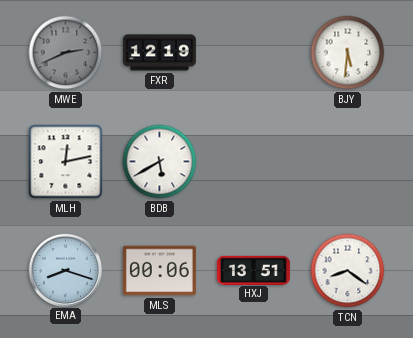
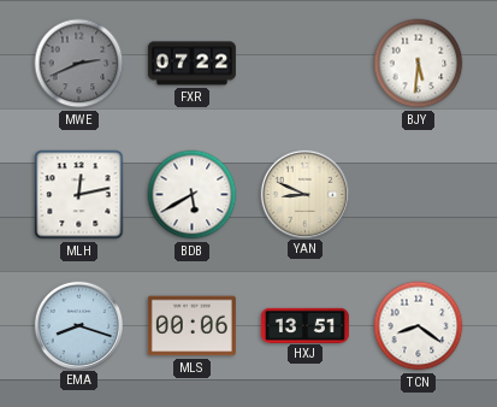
FXR: 12:19 -> 07:22
YAN: none -> 8:49
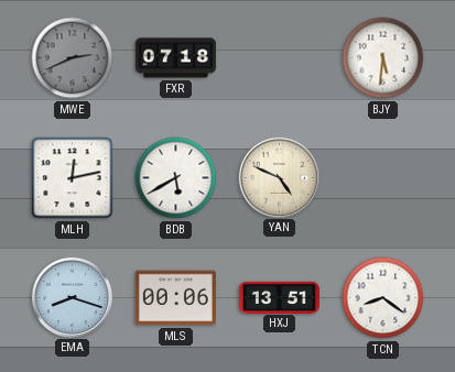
FXR: 07:22 -> 07:18
YAN: 8:49 -> 4:49
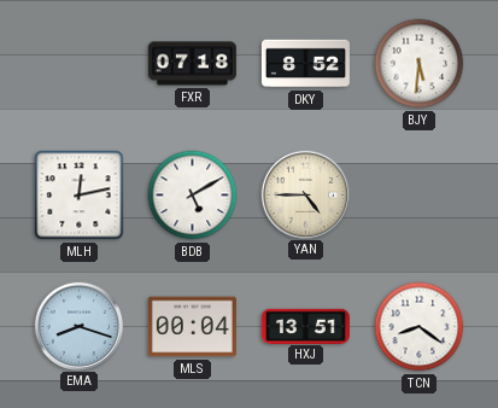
MWE: 2:41 -> none
DKY: none -> 8:52
BDB: 5:40 -> 5:10
YAN: 4:49 -> 4:45
MLS: 00:06 -> 00:04
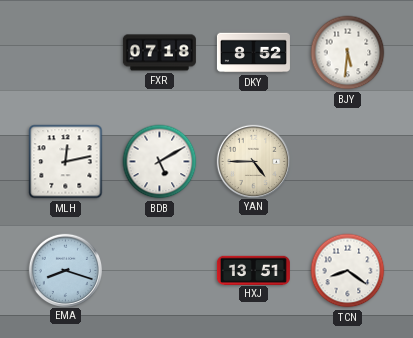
MLS: 00:04 -> none
